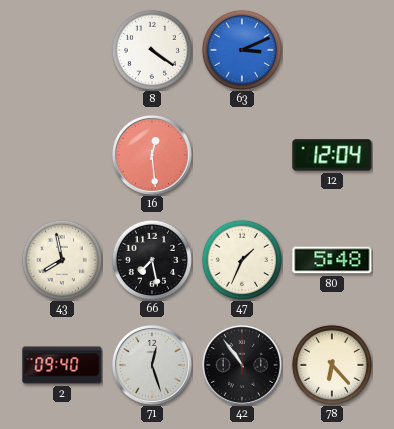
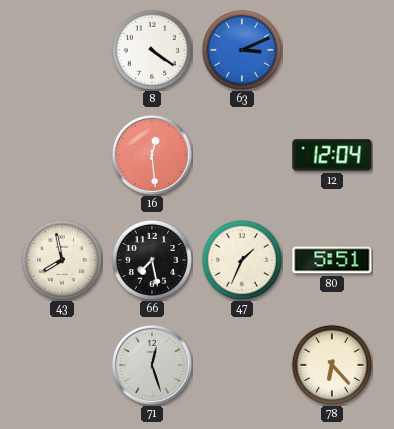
80: 5:48 -> 5:51
2: 09:40 -> none
42: 10:54 -> none
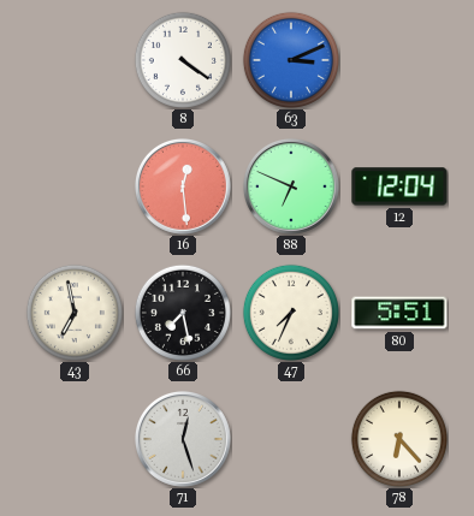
88: none -> 6:49
43: 7:58 -> 6:58
47: 1:34 -> 7:34
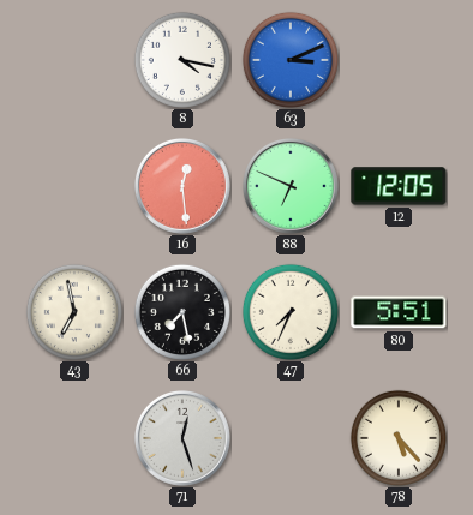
8: 4:21 -> 4:17
12: 12:04 -> 12:05
78: 6:23 -> 5:23
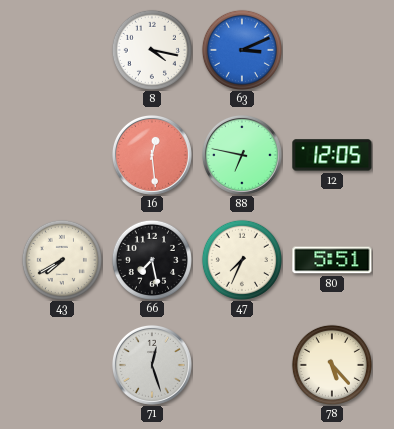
88: 6:49 -> 6:47
43: 6:58 -> 7:40
